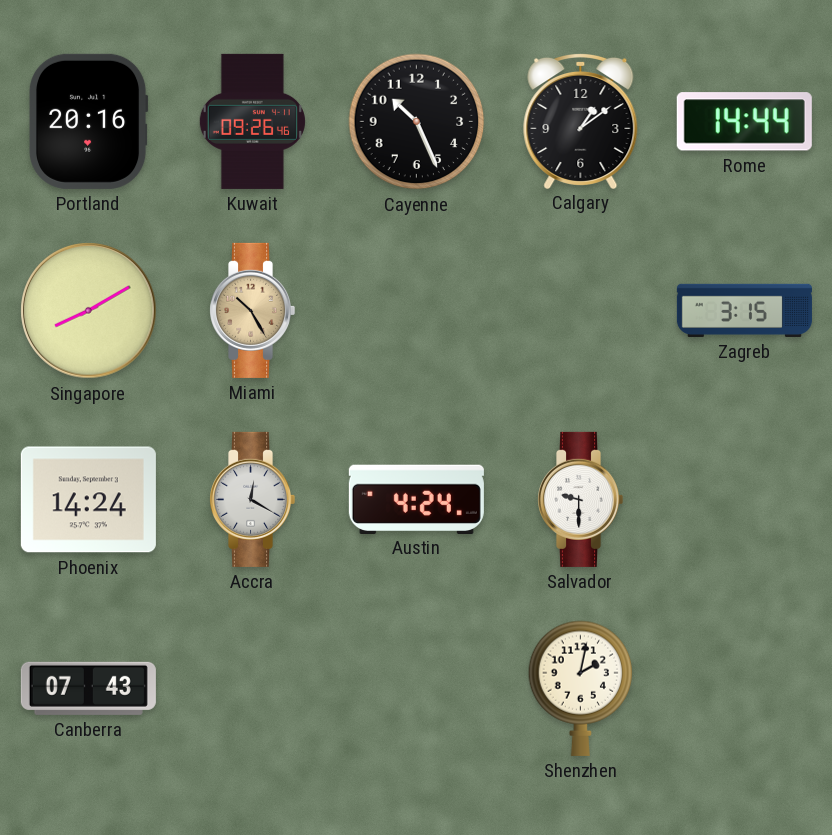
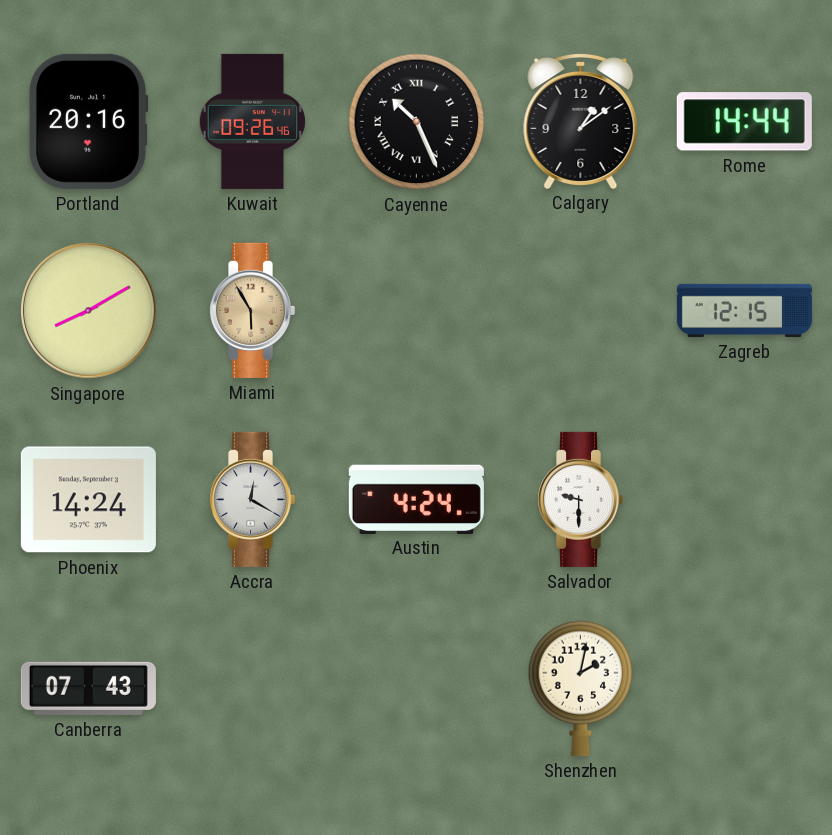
Cayenne numerals: Arabic -> Roman
Miami: 10:25 -> 5:55
Zagreb: 3:15 -> 12:15
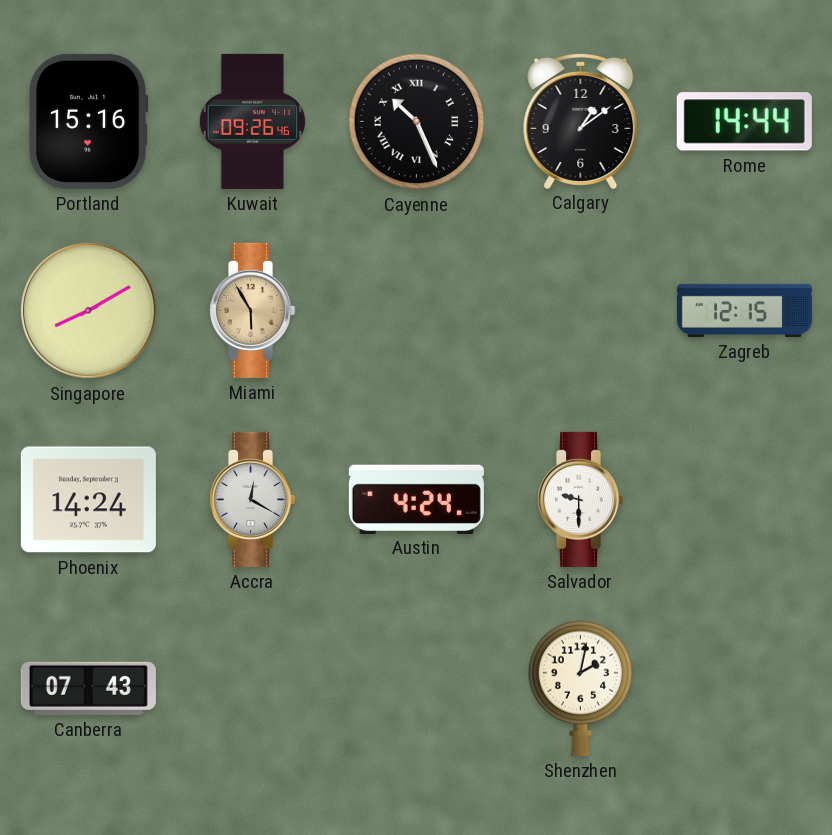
Portland: 20:16 -> 15:16
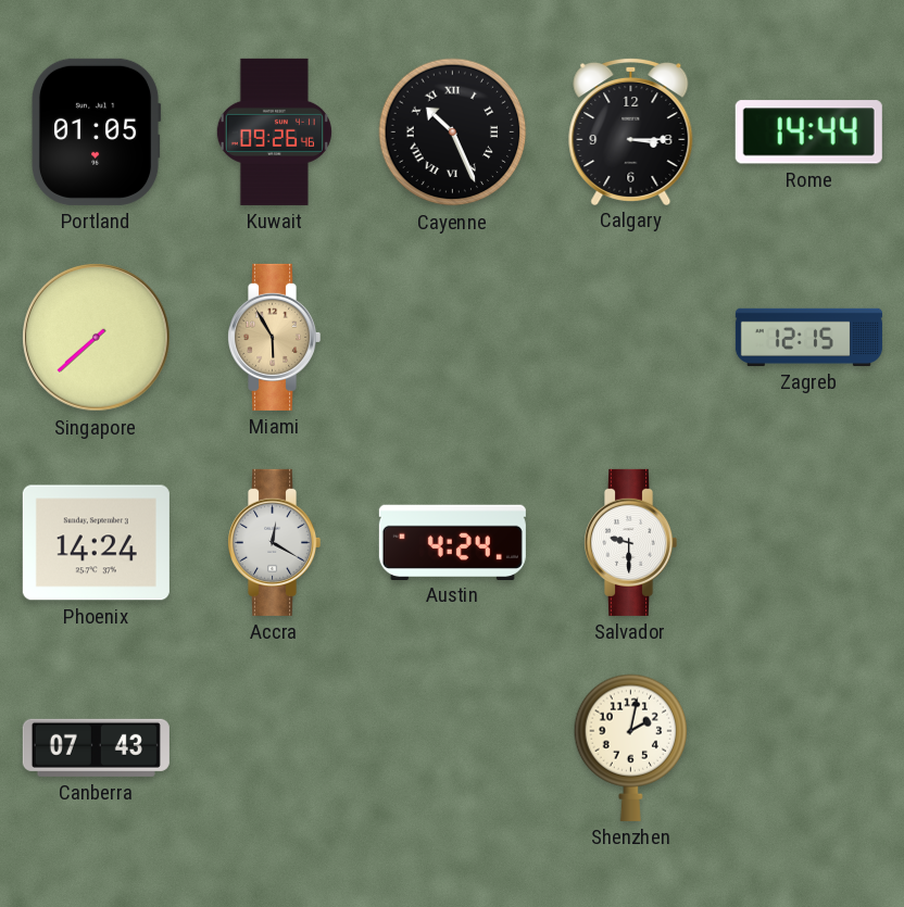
Portland: 15:16 -> 01:05
Calgary: 1:09 -> 3:15
Singapore: 8:10 -> 7:38
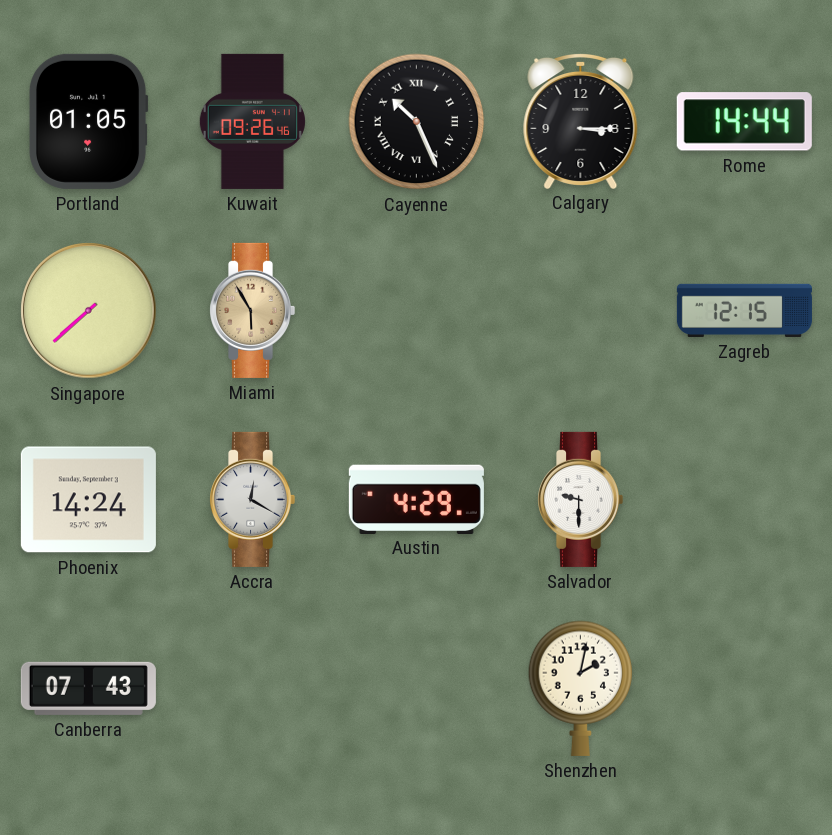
Austin: 4:24 -> 4:29
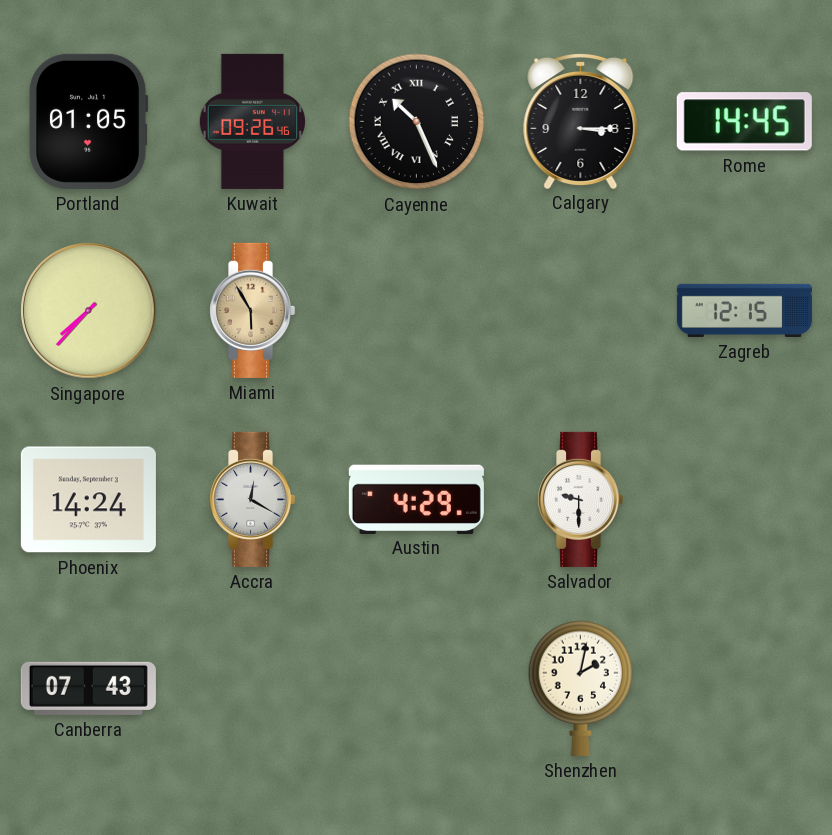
Rome: 14:44 -> 14:45
Singapore: 7:38 -> 7:37
